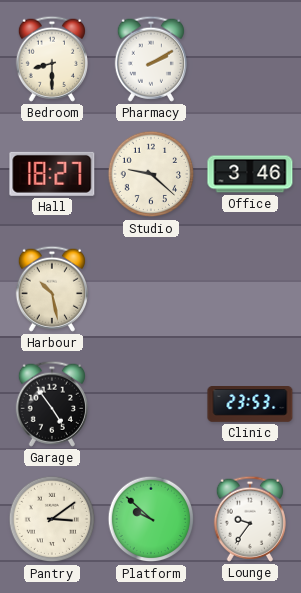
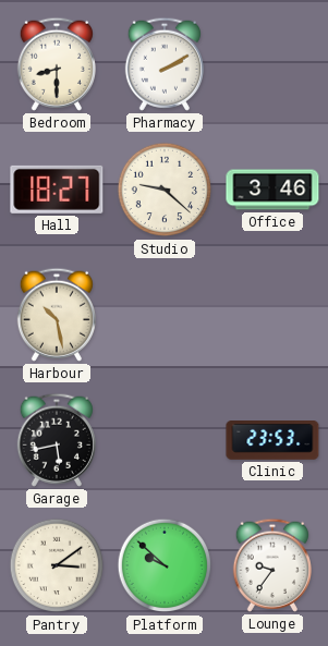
Garage: 4:54 -> 5:43
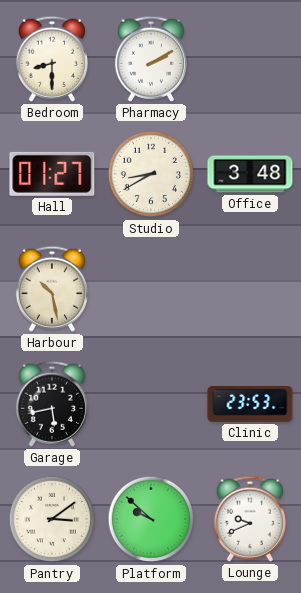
Hall: 18:27 -> 01:27
Studio: 9:22 -> 8:40
Office: 3:46 -> 3:48
Lounge: 9:36 -> 9:41
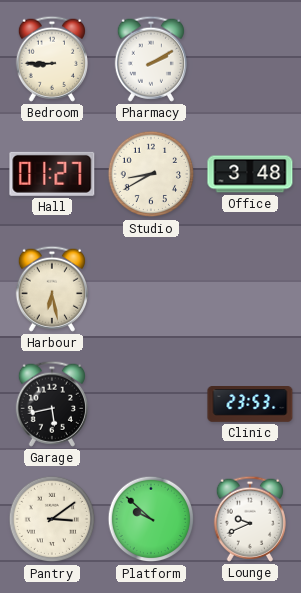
Bedroom: 8:30 -> 8:45
Harbour: 10:28 -> 6:28
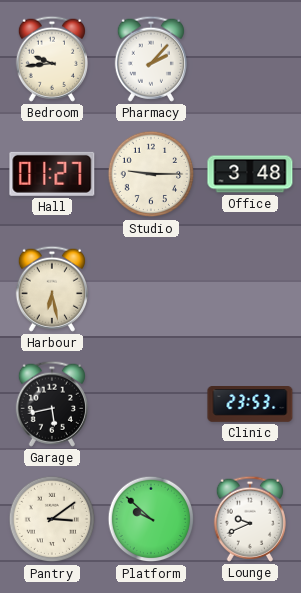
Bedroom: 8:45 -> 9:44
Pharmacy: 2:10 -> 2:07
Studio: 8:40 -> 9:15
